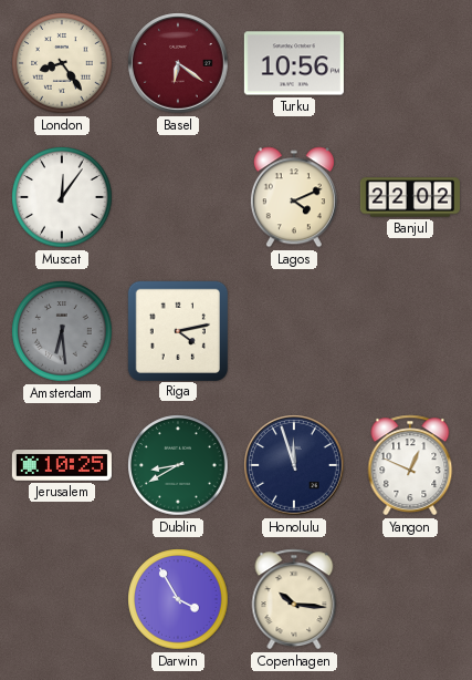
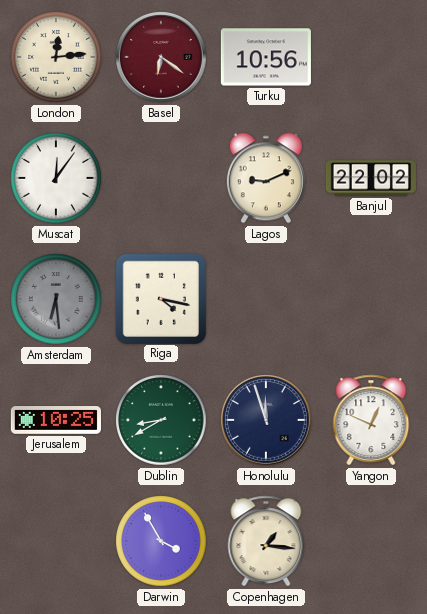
London: 8:24 -> 12:14
Lagos: 4:11 -> 9:11
Riga: 4:13 -> 4:17
Copenhagen: 10:16 -> 1:16
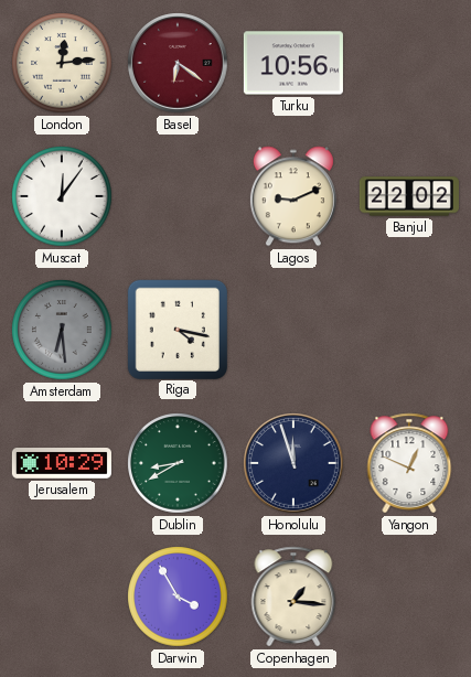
Jerusalem: 10:25 -> 10:29
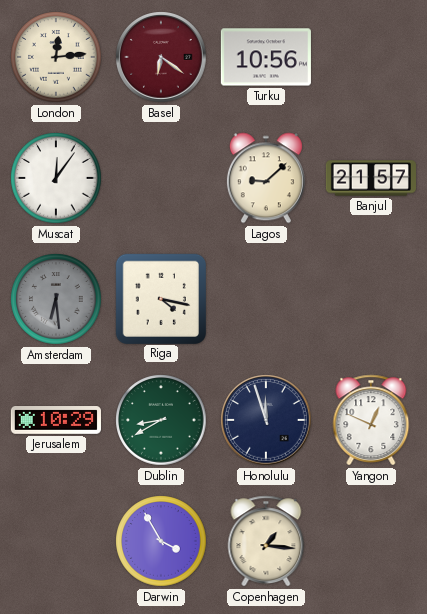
Lagos: 9:11 -> 9:08
Banjul: 22:02 -> 21:57
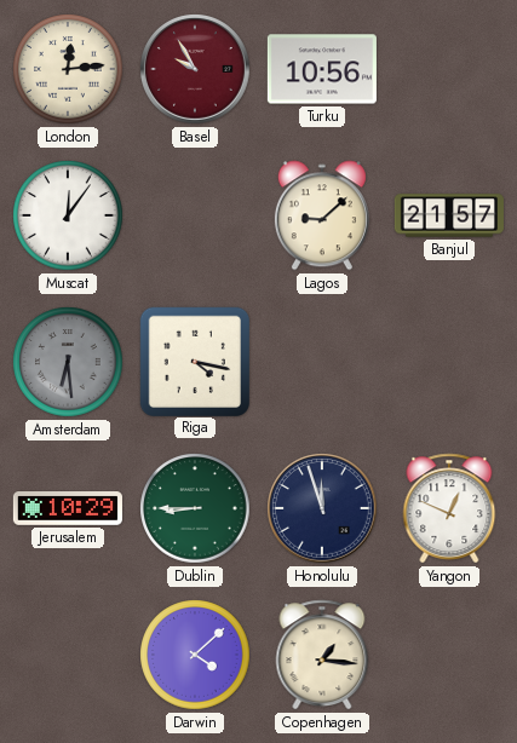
Basel: 6:21 -> 9:55
Dublin: 8:40 -> 8:45
Darwin: 3:55 -> 4:08
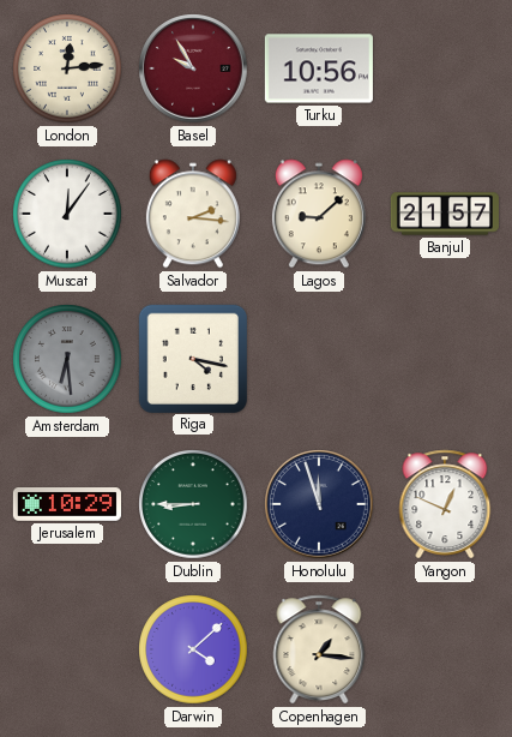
Salvador: none -> 2:16
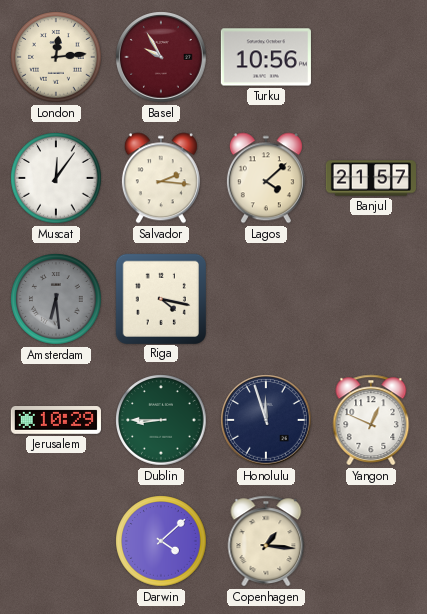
Lagos: 9:08 -> 4:08
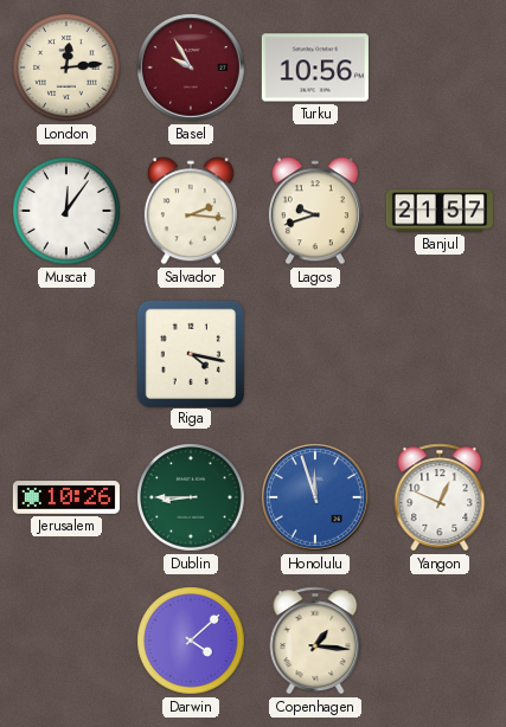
Lagos: 4:08 -> 9:42
Amsterdam: 6:29 -> none
Jerusalem: 10:29 -> 10:26
Honolulu dial: navy -> blue
